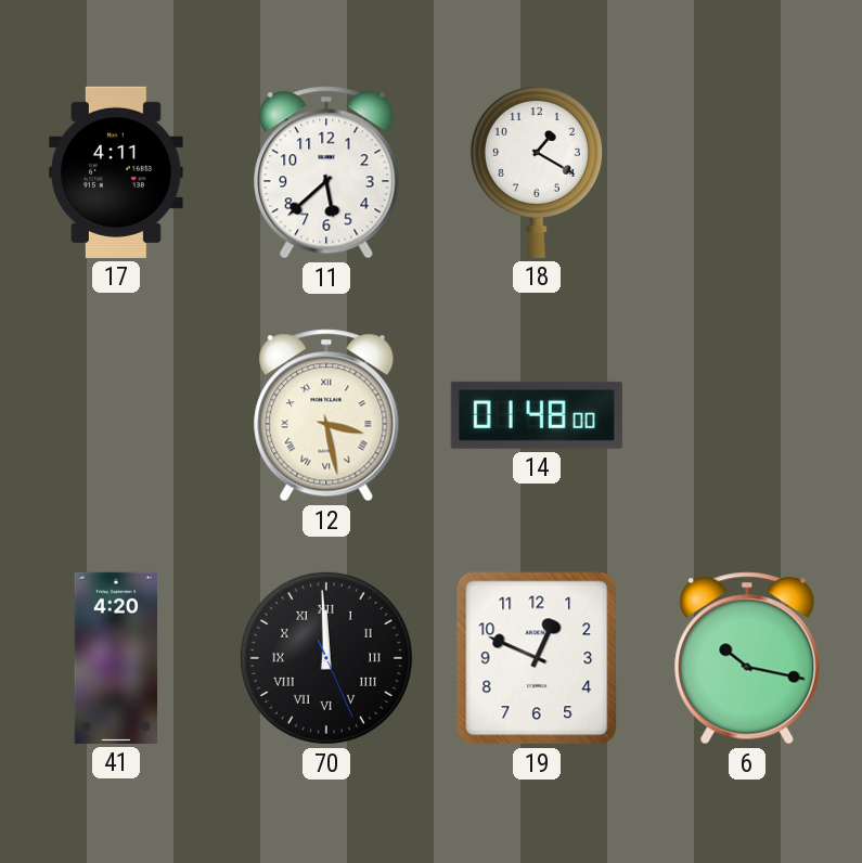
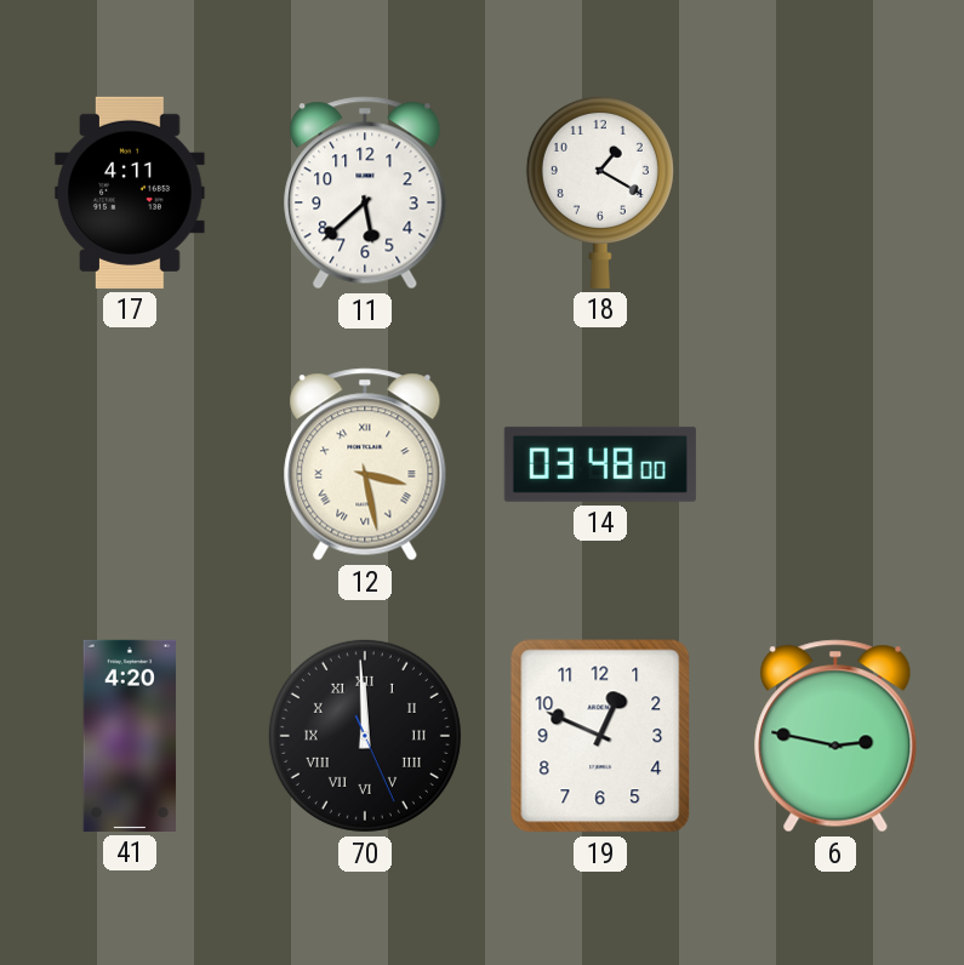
14: 01:48 -> 03:48
6: 10:17 -> 2:47
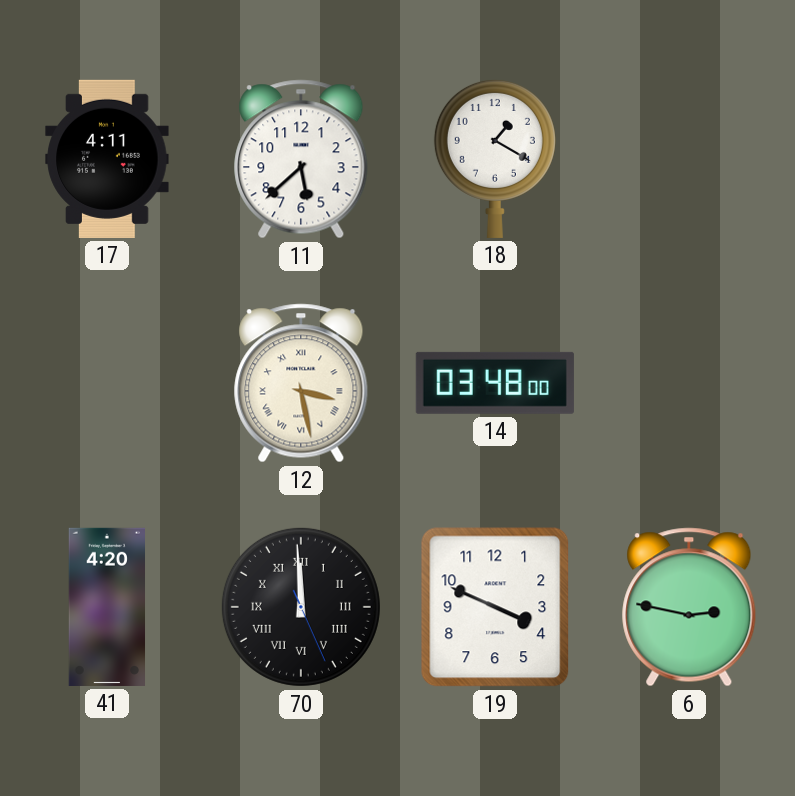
19: 12:49 -> 3:49
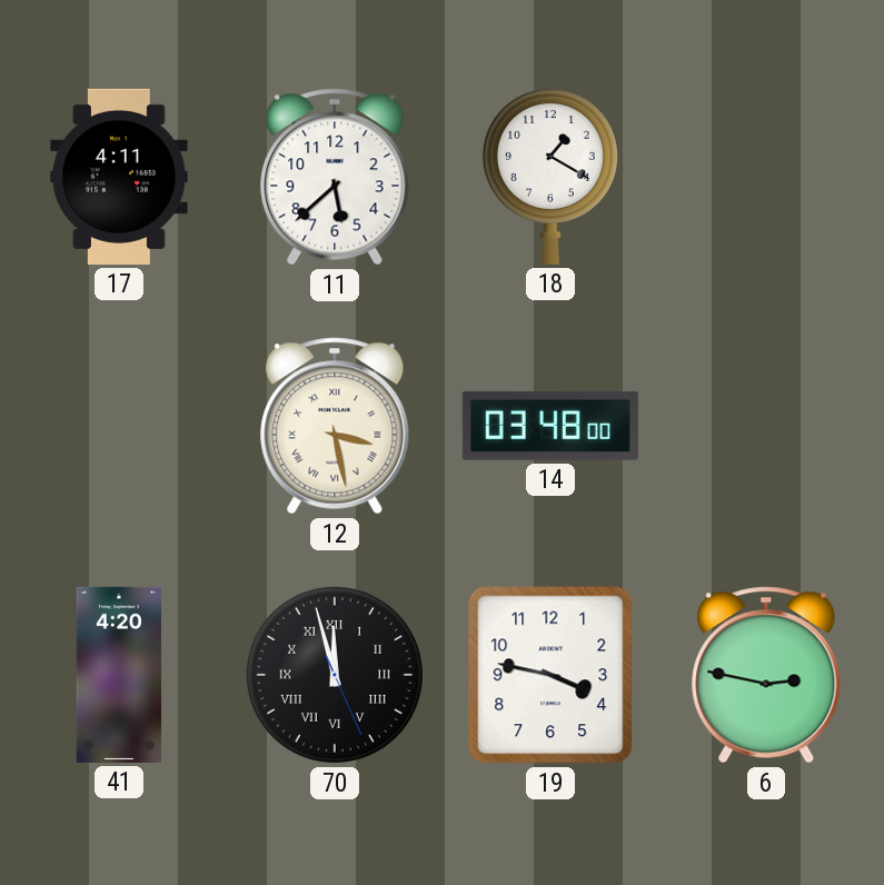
70: 11:59 -> 11:57
19: 3:49 -> 3:47
